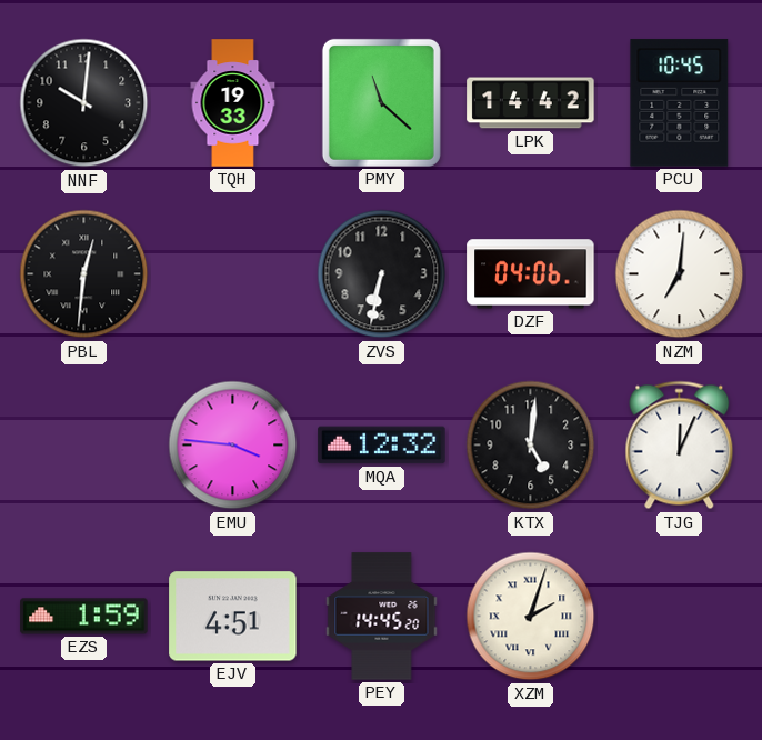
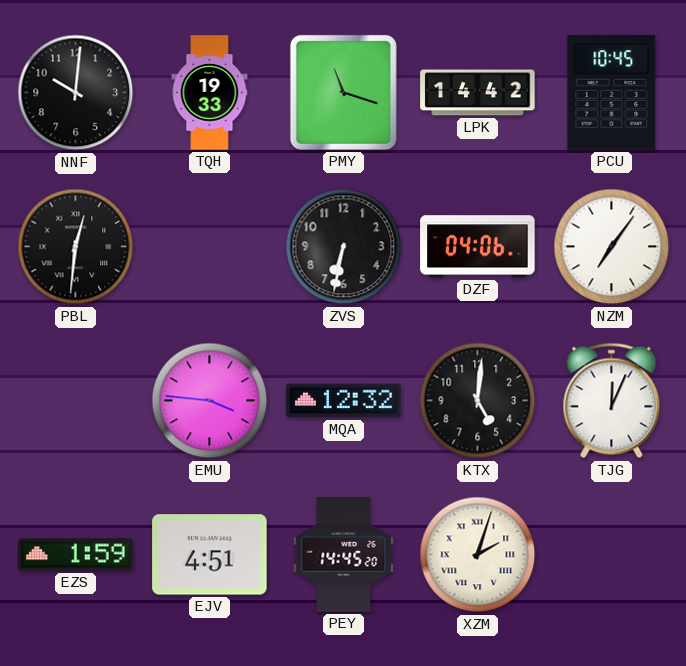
PMY: 11:22 -> 11:18
NZM: 7:01 -> 7:06
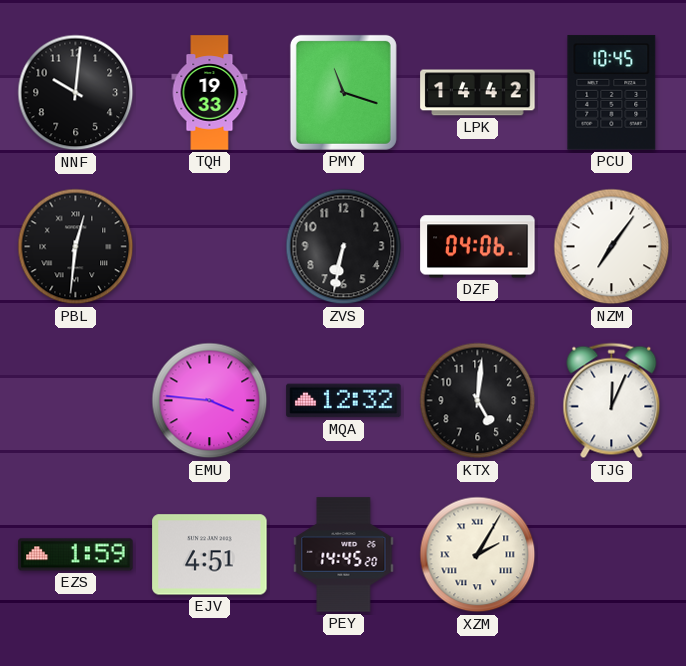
XZM: 2:03 -> 2:05
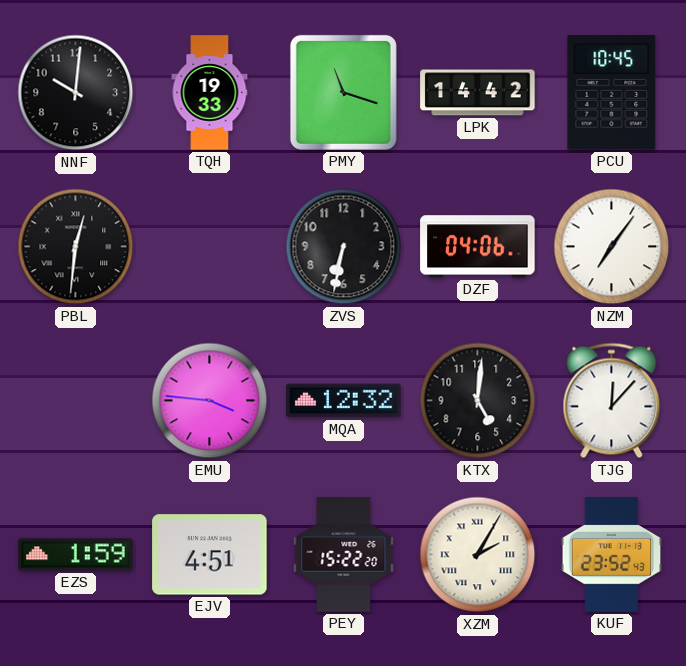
TJG: 12:04 -> 12:07
PEY: 14:45 -> 15:22
KUF: none -> 23:52
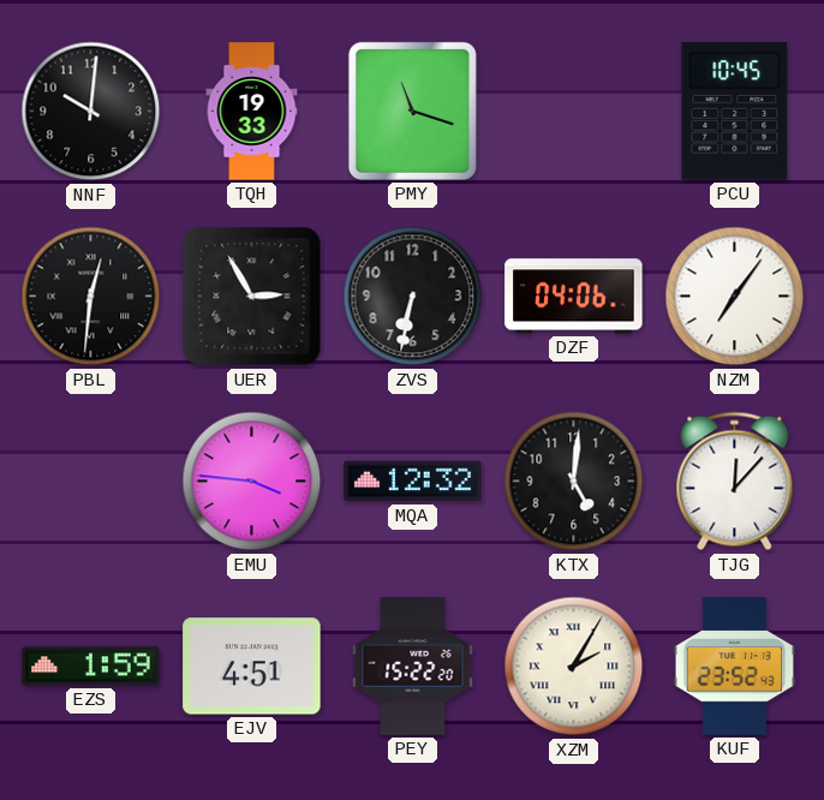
LPK: 14:42 -> none
UER: none -> 2:55
